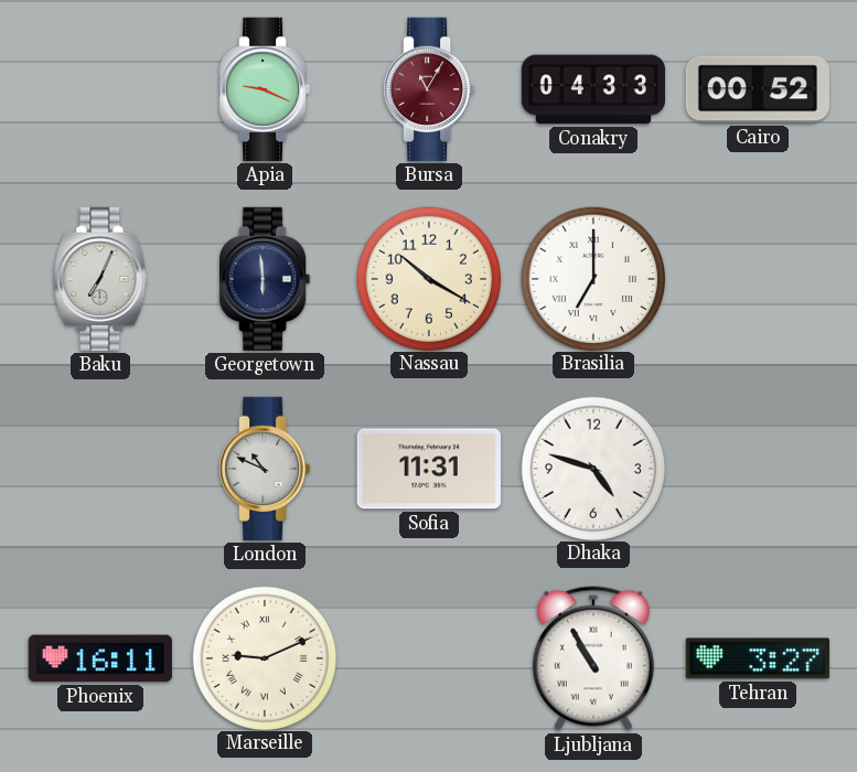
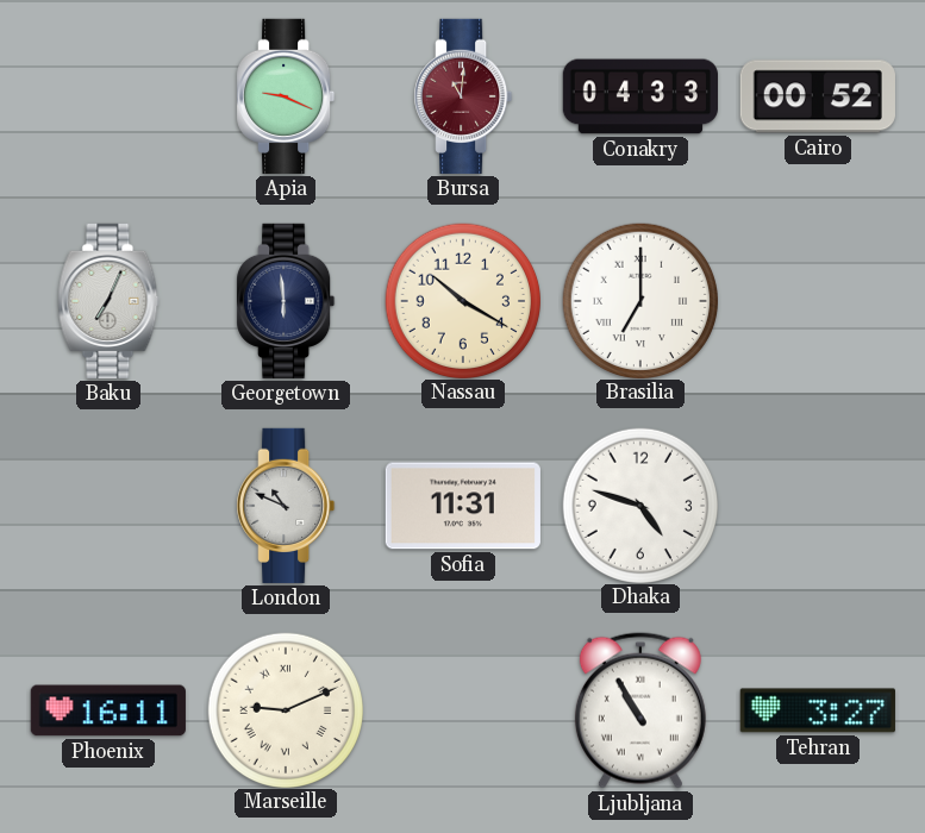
Bursa: 11:05 -> 11:01
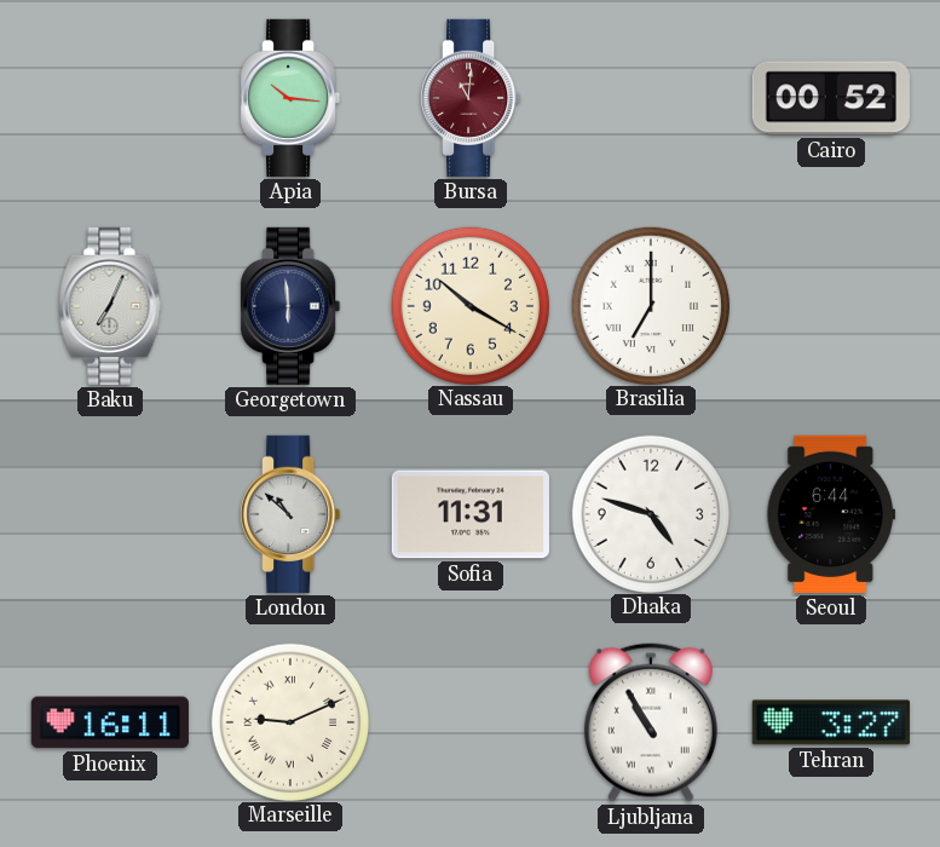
Apia: 9:19 -> 10:16
Conakry: 04:33 -> none
London: 10:49 -> 10:52
Seoul: none -> 6:44
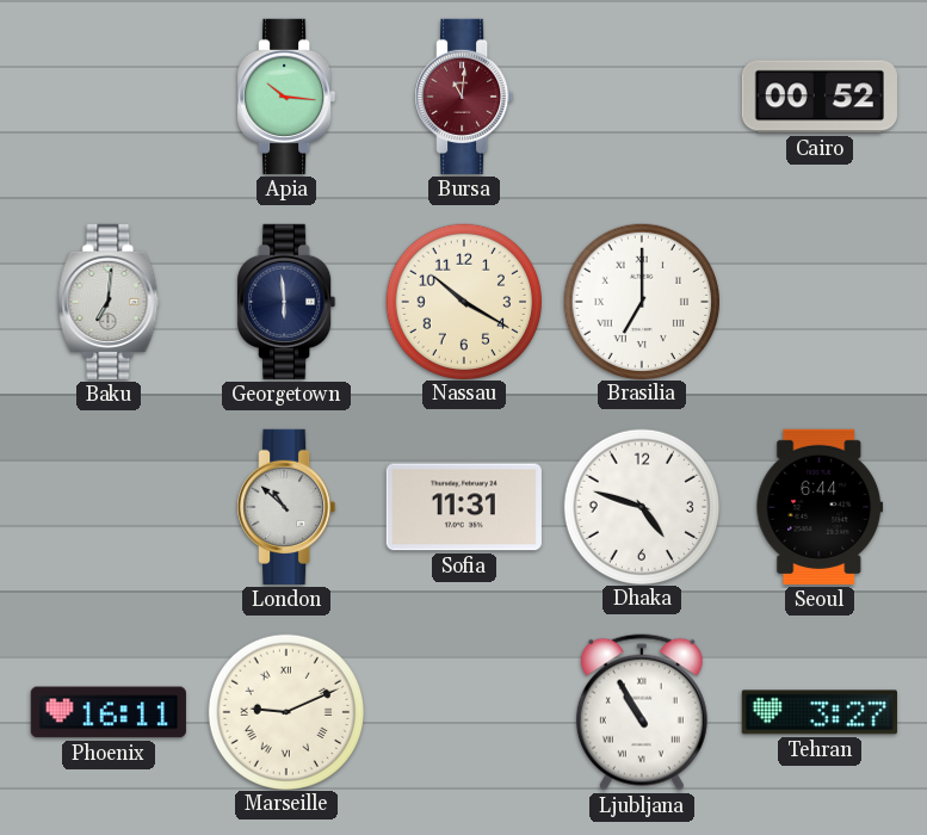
Baku: 7:04 -> 7:01
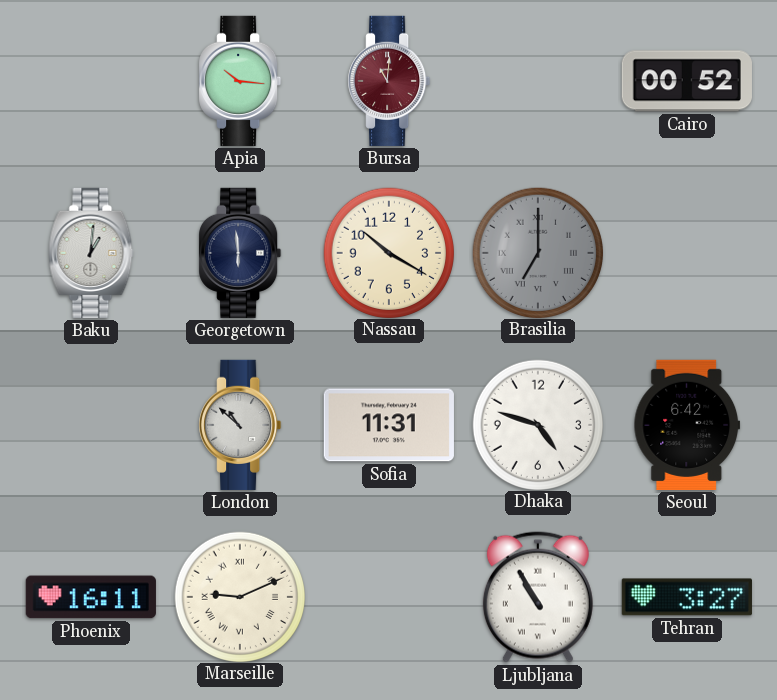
Baku: 7:01 -> 1:01
Brasilia dial: white -> grey
Seoul: 6:44 -> 6:42
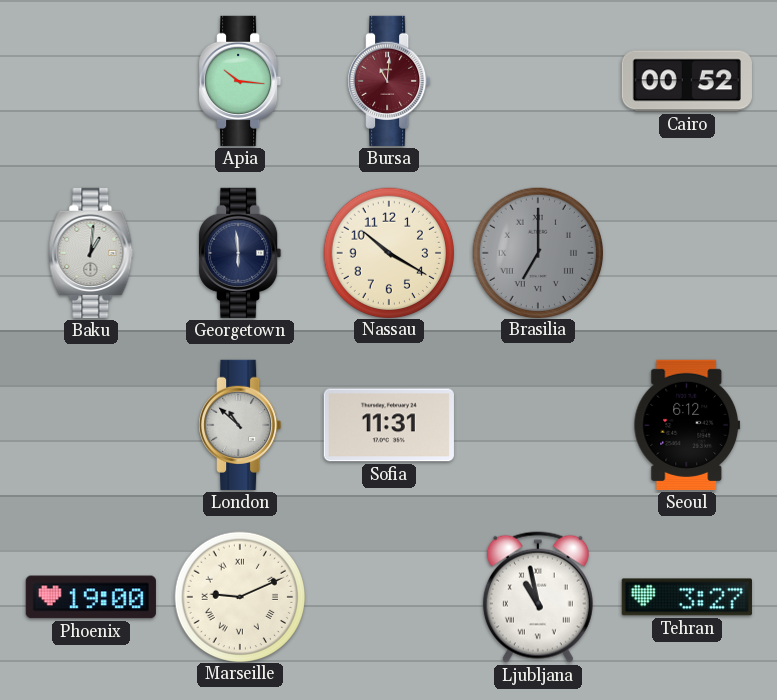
Dhaka: 4:48 -> none
Seoul: 6:42 -> 6:12
Phoenix: 16:11 -> 19:00
Ljubljana: 10:55 -> 10:58
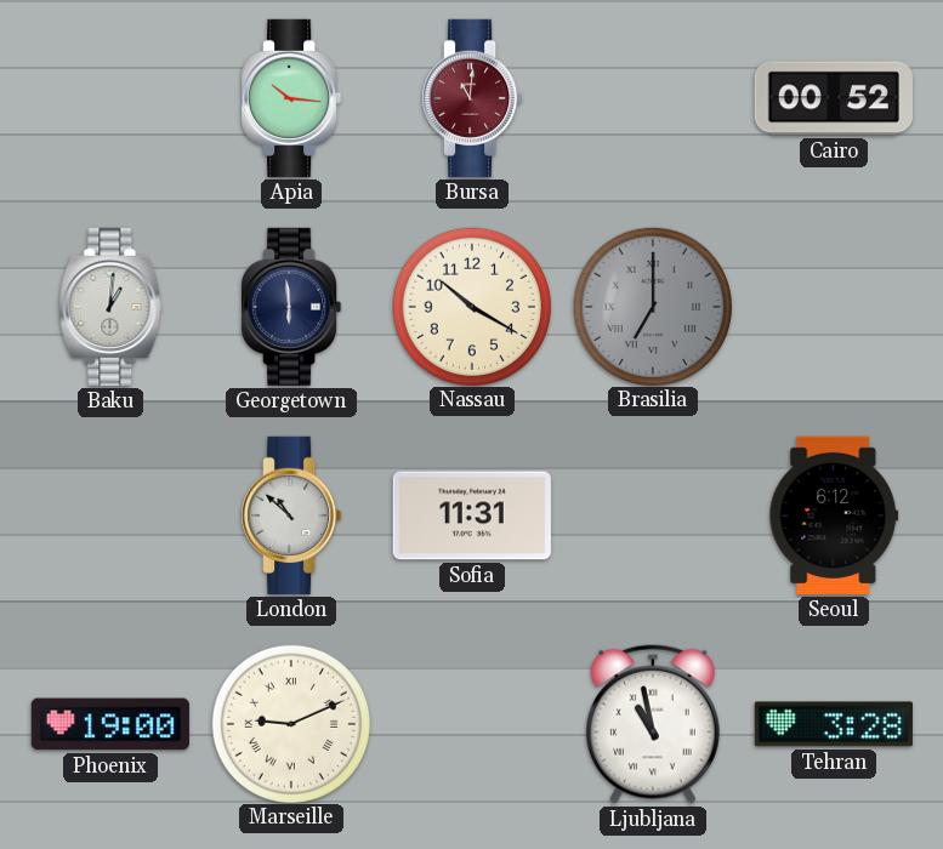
Tehran: 3:27 -> 3:28
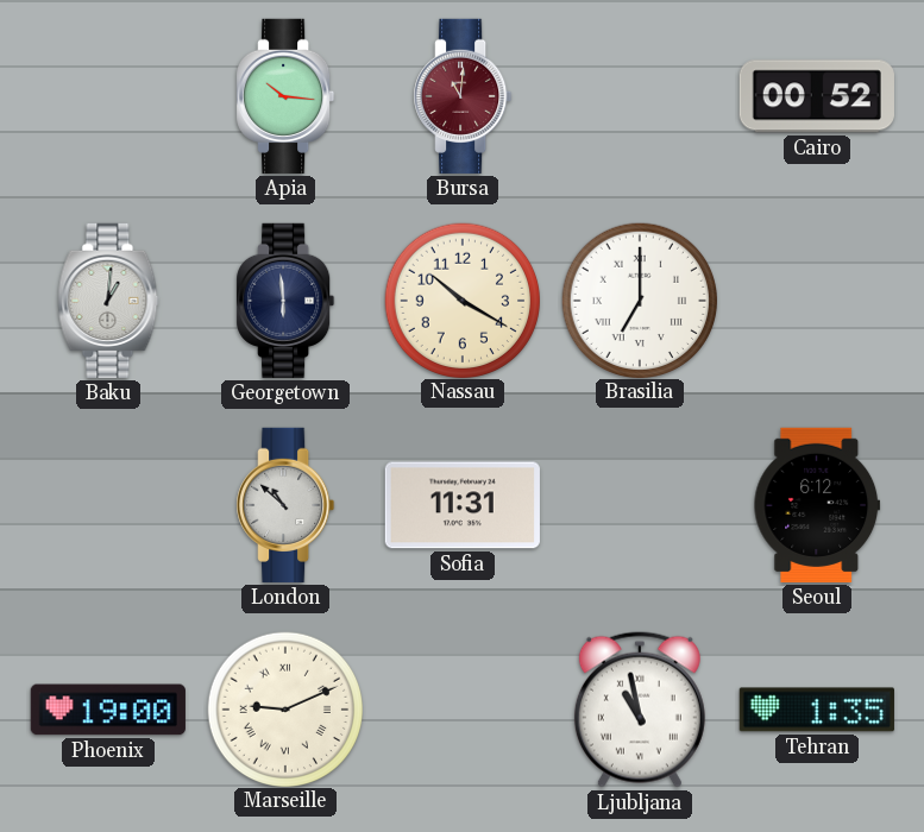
Brasilia dial: grey -> white
Tehran: 3:28 -> 1:35
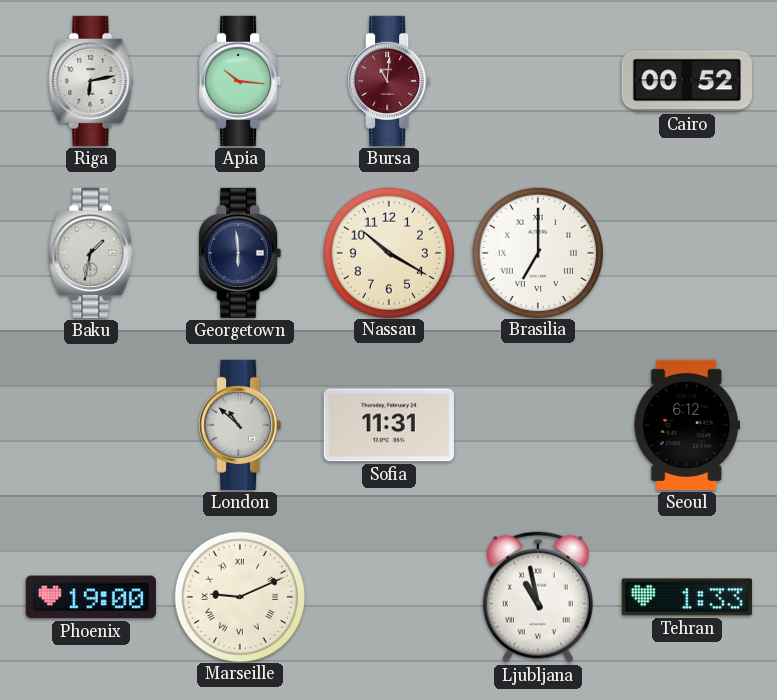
Riga: none -> 6:13
Baku: 1:01 -> 1:32
Tehran: 1:35 -> 1:33
